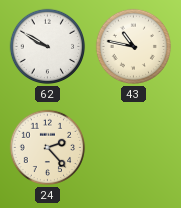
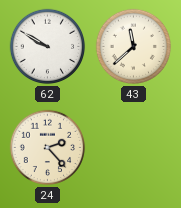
43: 10:47 -> 11:38
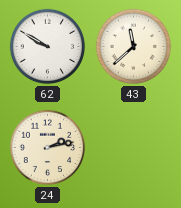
24: 2:23 -> 2:13
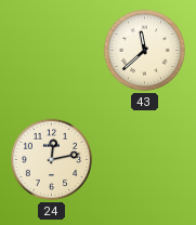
62: 9:50 -> none
24: 2:13 -> 12:13
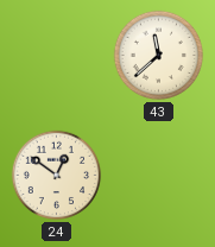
24: 12:13 -> 12:51
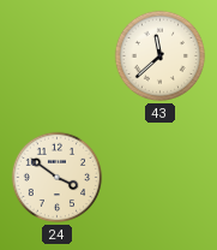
24: 12:51 -> 3:51
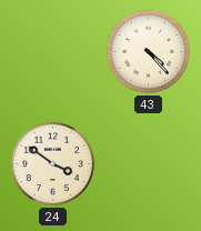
43: 11:38 -> 4:23
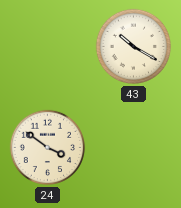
43: 4:23 -> 10:20
